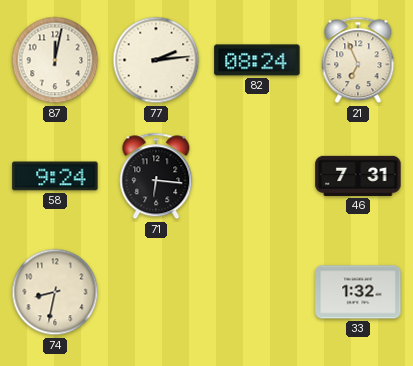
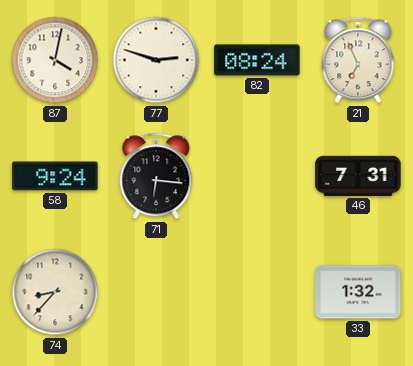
87: 12:02 -> 4:02
77: 2:14 -> 2:48
74: 8:32 -> 8:37
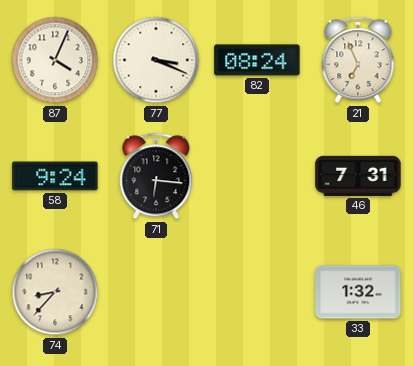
87: 4:02 -> 4:04
77: 2:48 -> 3:19
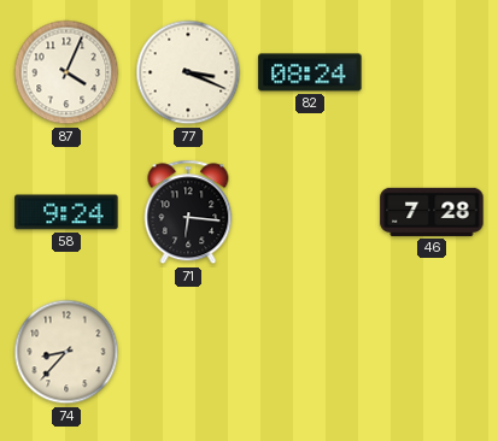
21: 6:56 -> none
46: 7:31 -> 7:28
33: 1:32 -> none
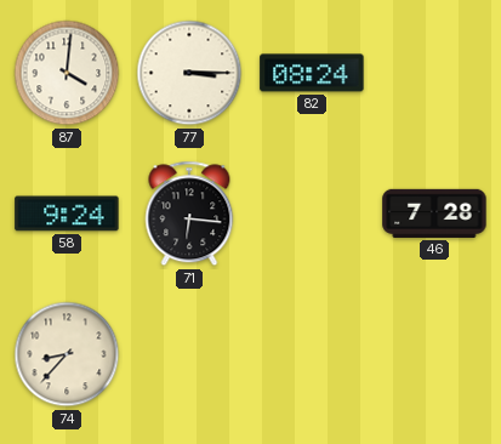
87: 4:04 -> 4:01
77: 3:19 -> 3:15
